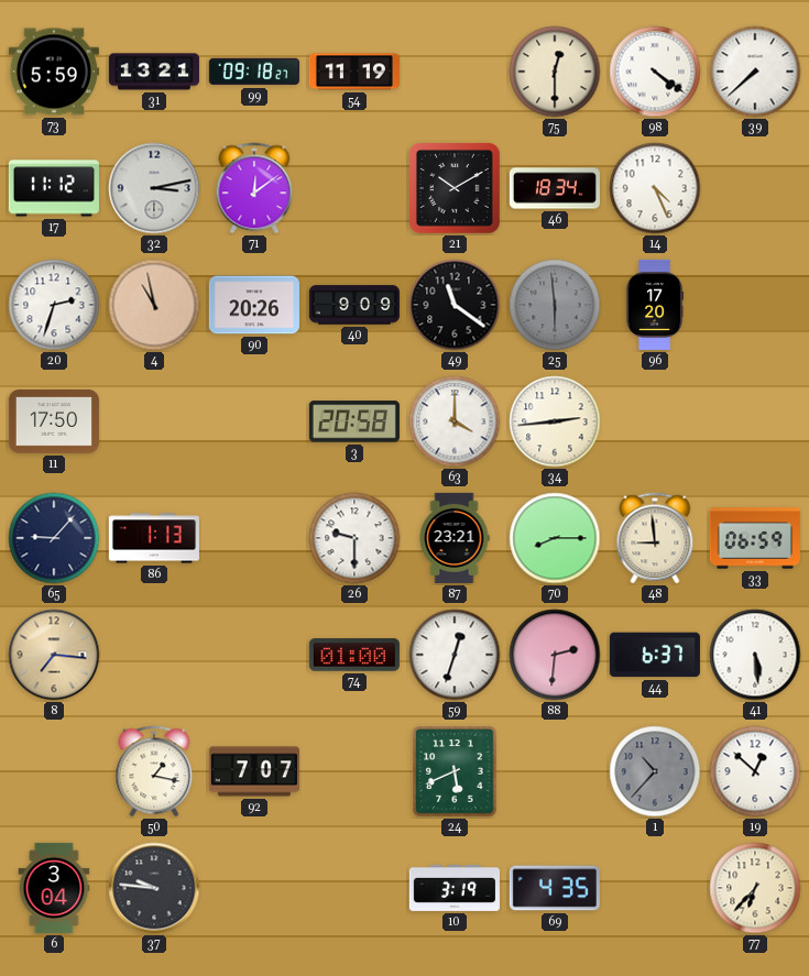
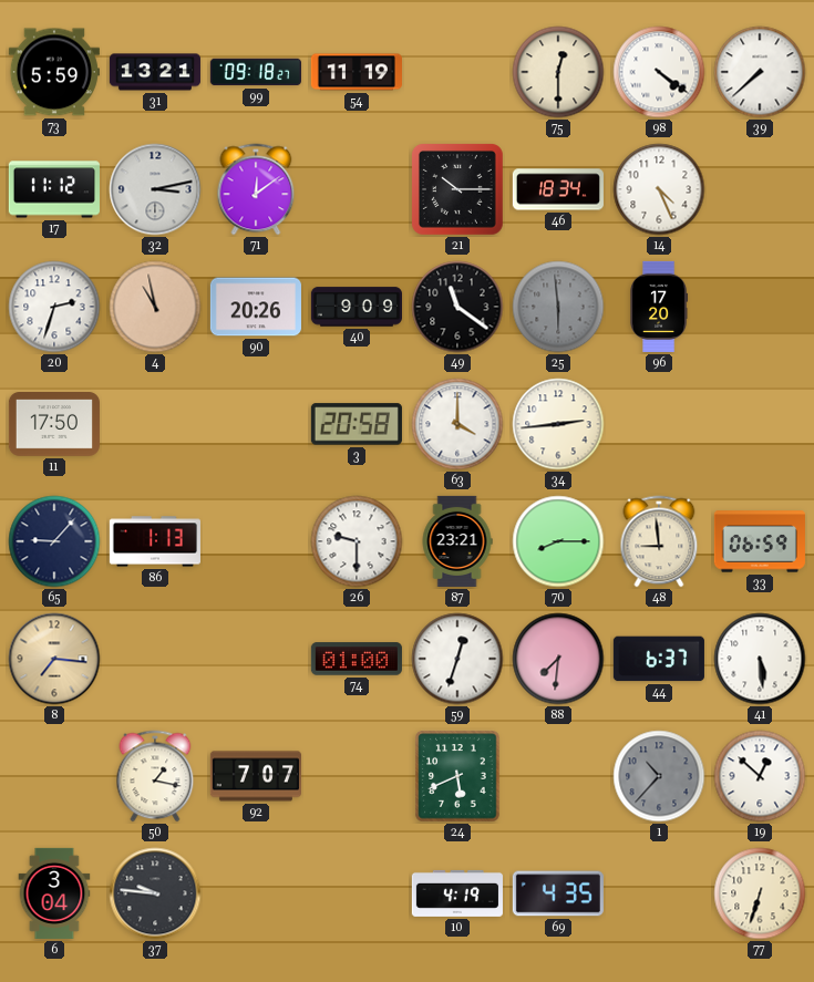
21: 10:10 -> 10:15
88: 2:31 -> 7:31
10: 3:19 -> 4:19
77: 6:37 -> 6:33
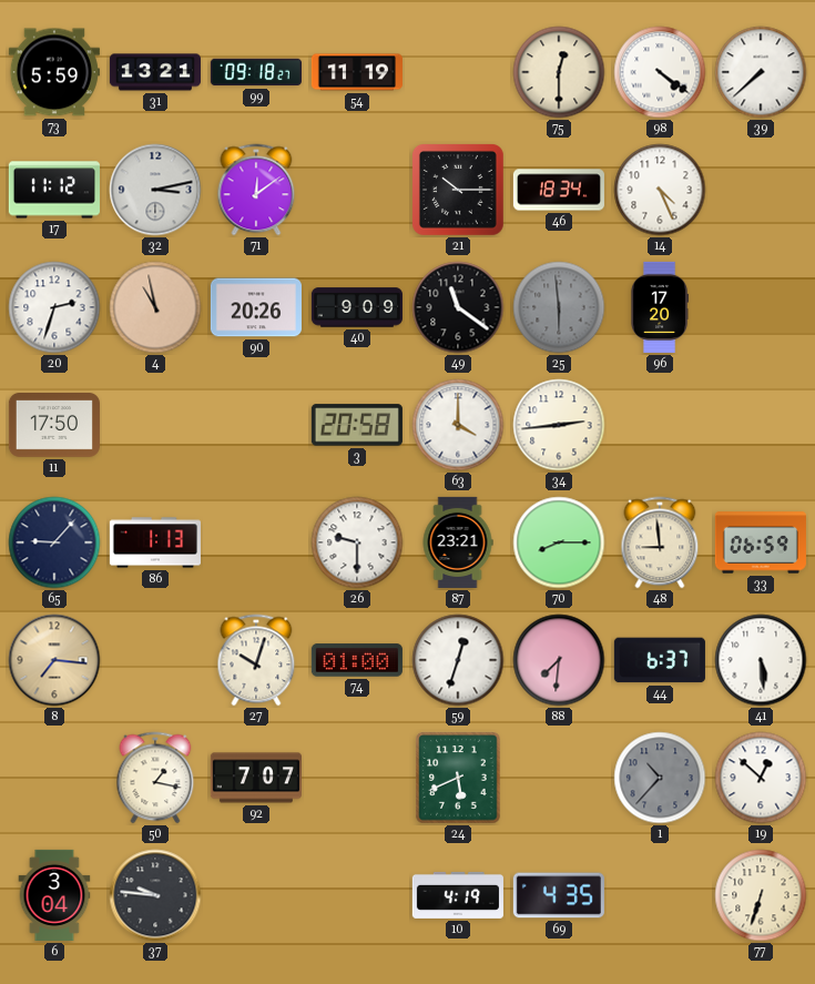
27: none -> 10:03
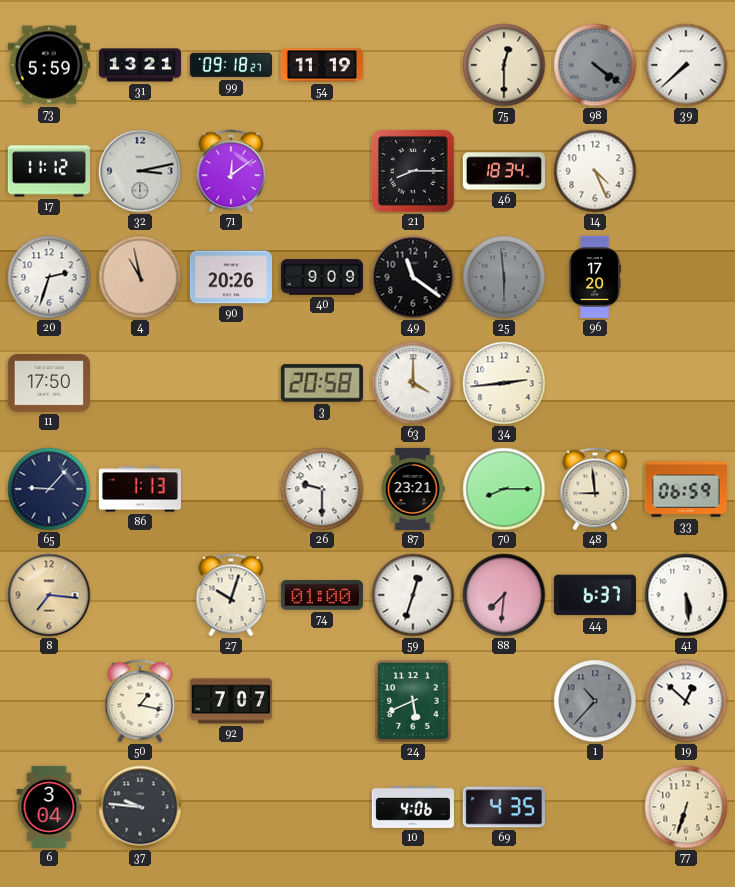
98 dial: white -> grey
21: 10:15 -> 8:15
10: 4:19 -> 4:06
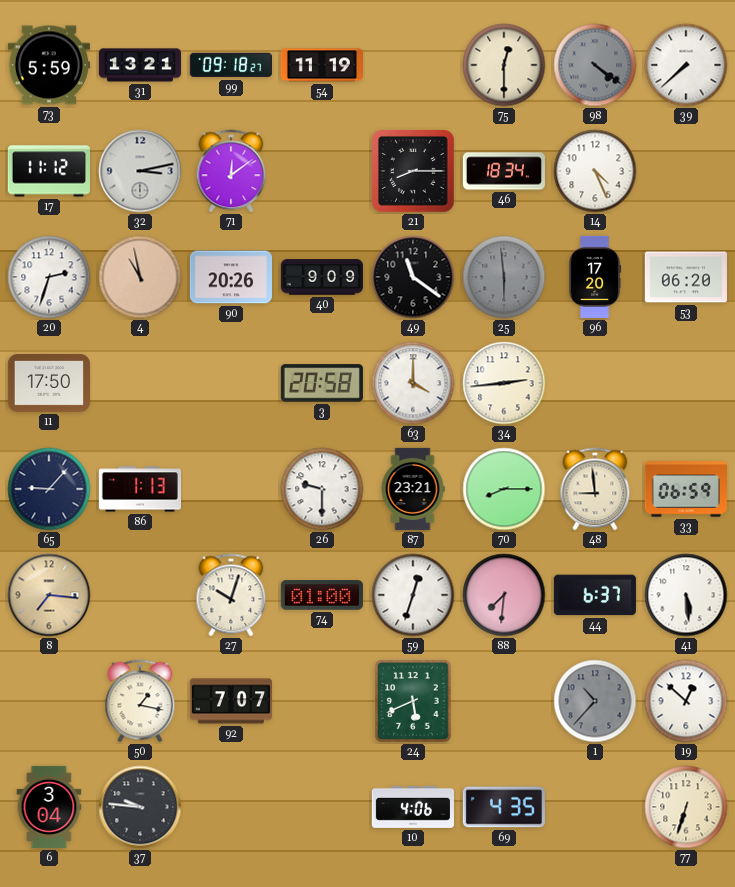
53: none -> 06:20
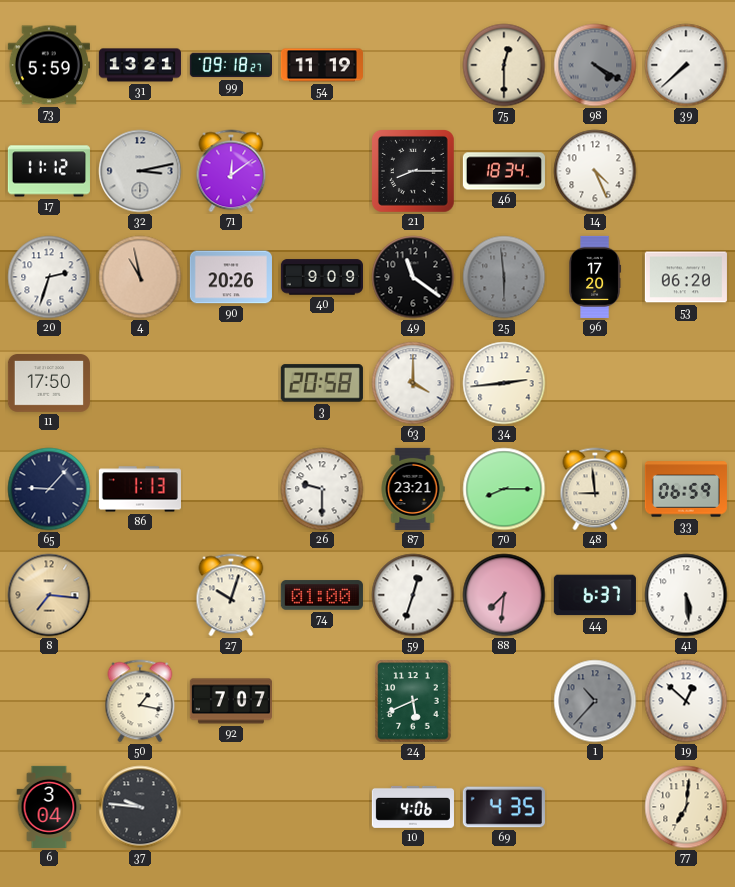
98: 4:21 -> 4:20
77: 6:33 -> 7:01
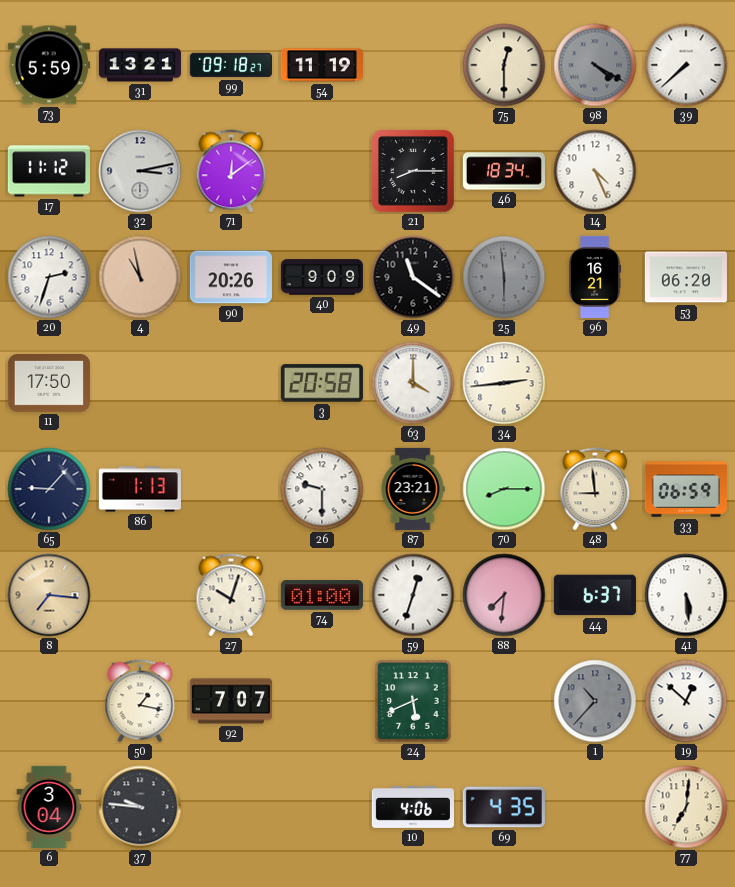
96: 17:20 -> 16:21
